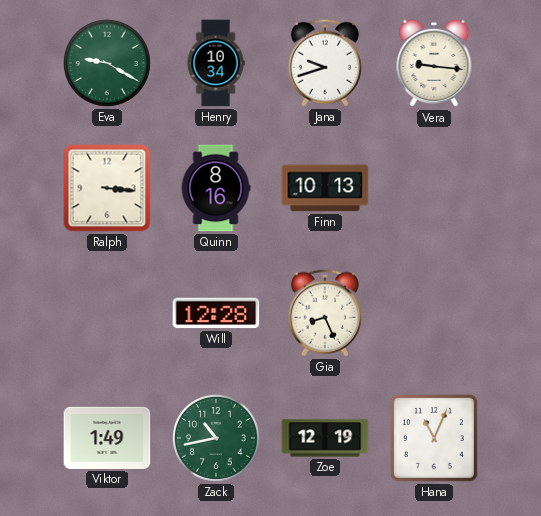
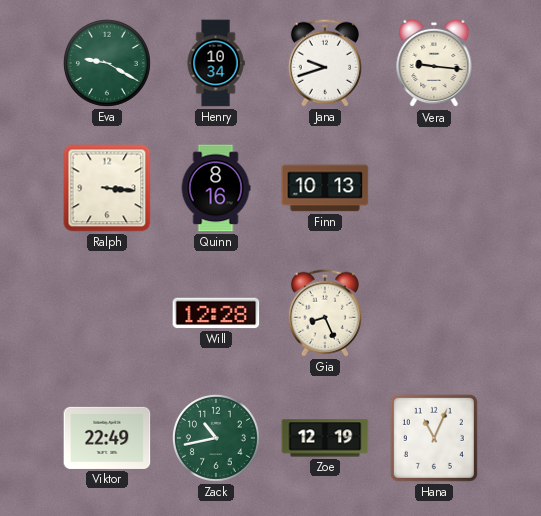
Viktor: 1:49 -> 22:49
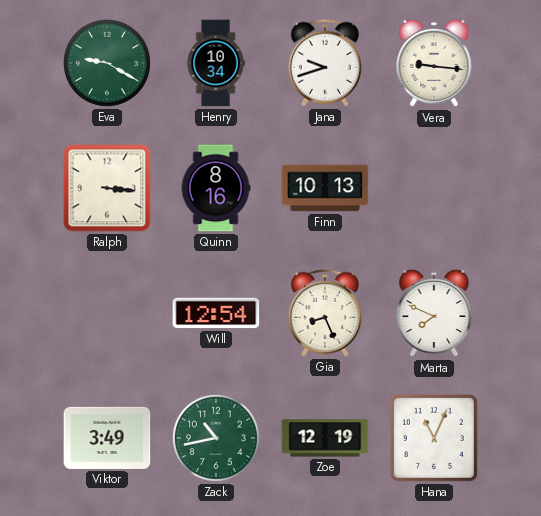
Will: 12:28 -> 12:54
Marta: none -> 7:49
Viktor: 22:49 -> 3:49
